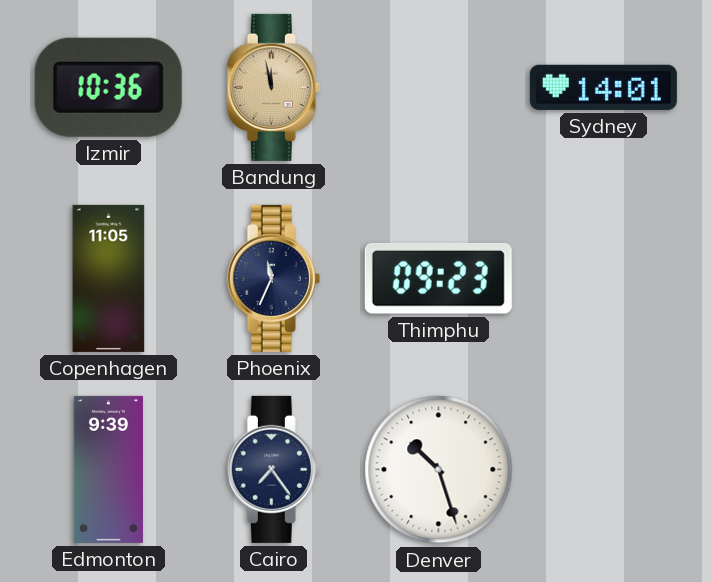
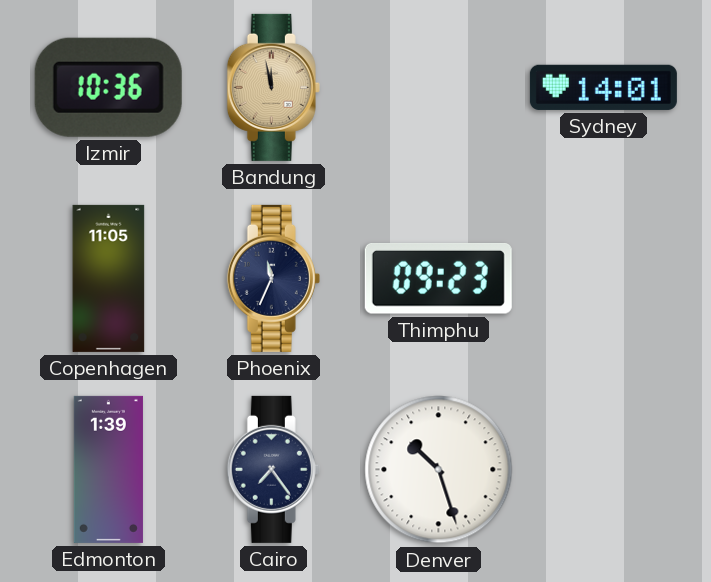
Edmonton: 9:39 -> 1:39
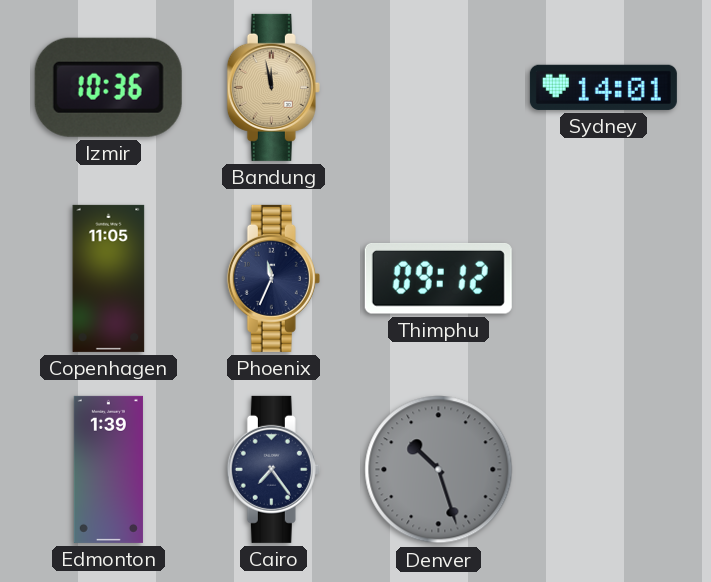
Thimphu: 09:23 -> 09:12
Denver dial: white -> grey
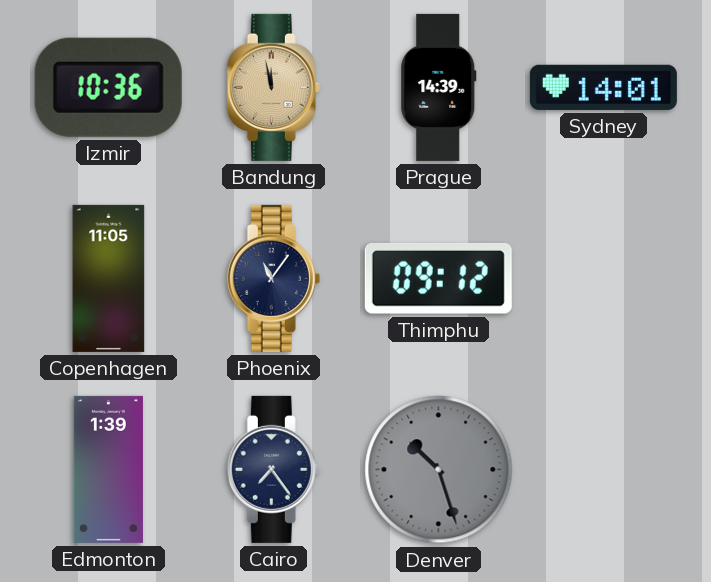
Prague: none -> 14:39
Phoenix: 11:34 -> 11:06
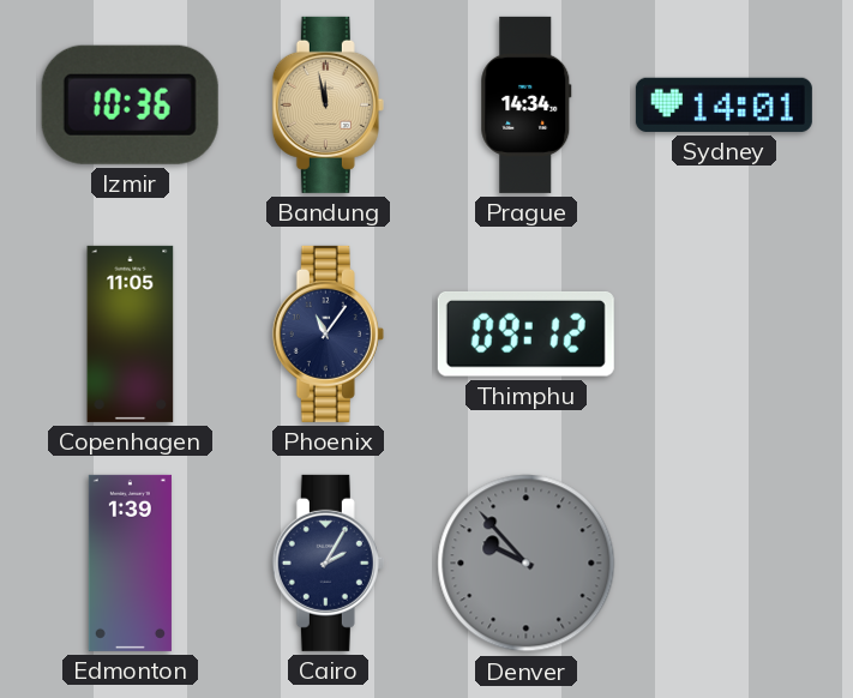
Prague: 14:39 -> 14:34
Cairo: 7:24 -> 2:05
Denver: 10:27 -> 9:53
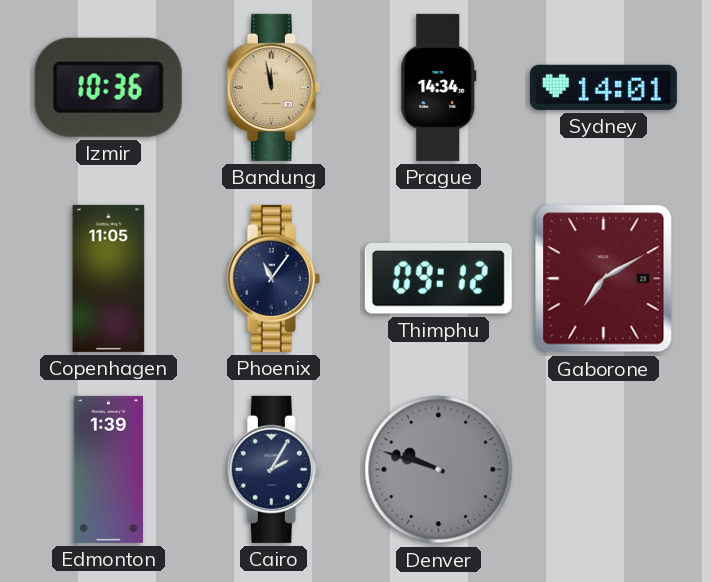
Gaborone: none -> 7:10
Denver: 9:53 -> 9:48
